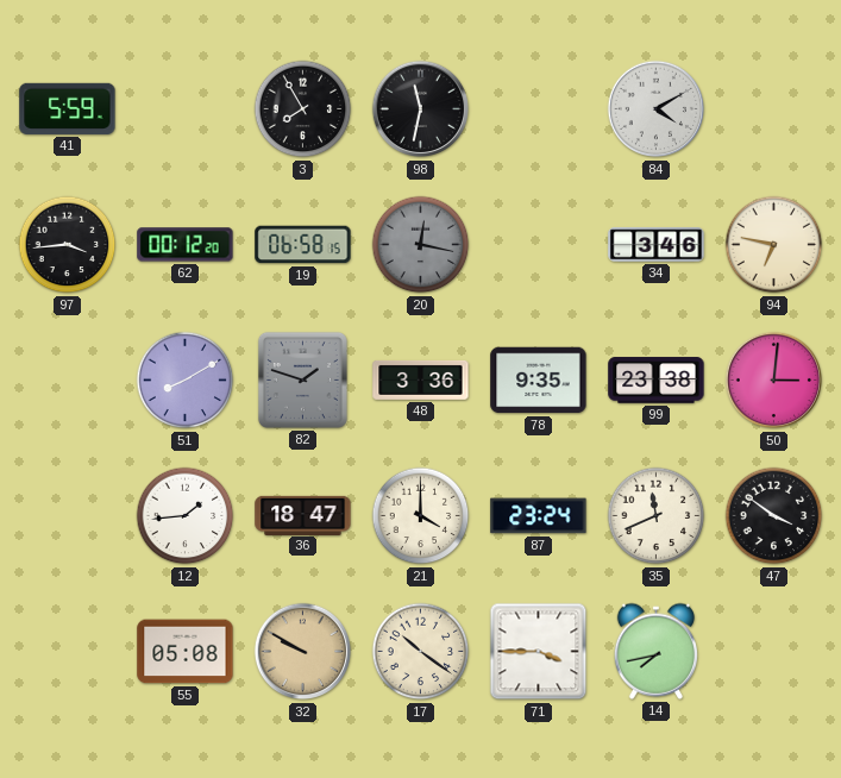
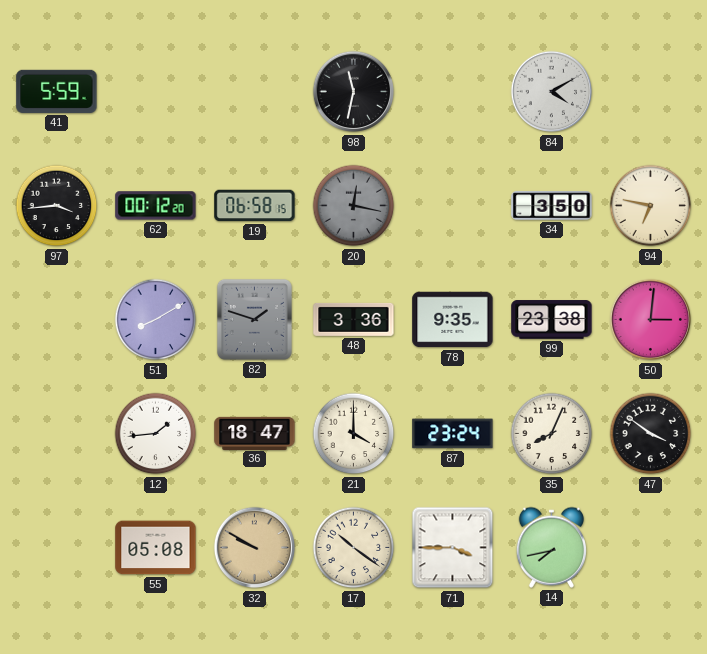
3: 7:55 -> none
34: 3:46 -> 3:50
35: 11:41 -> 8:04
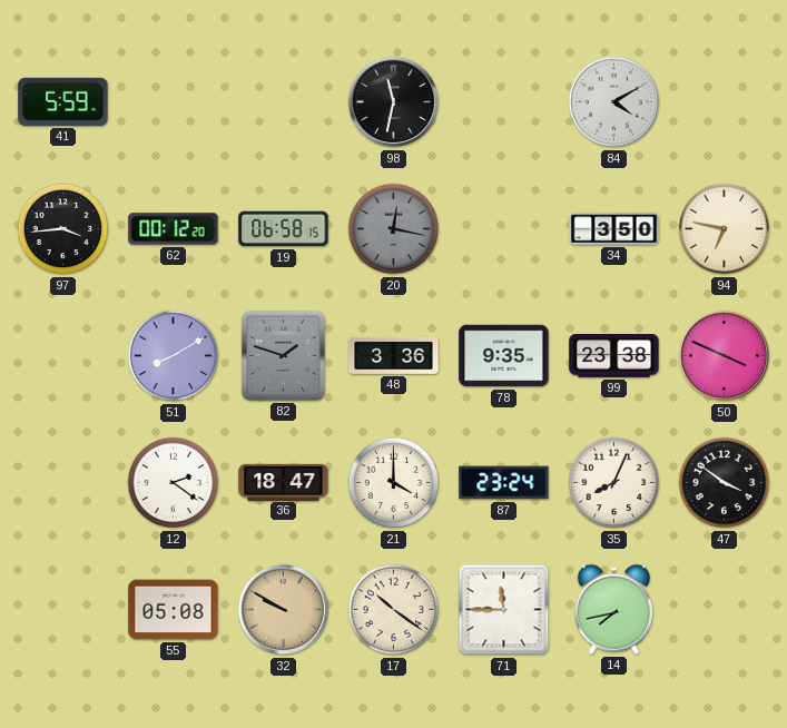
50: 3:01 -> 3:49
12: 1:44 -> 2:21
71: 3:45 -> 11:45
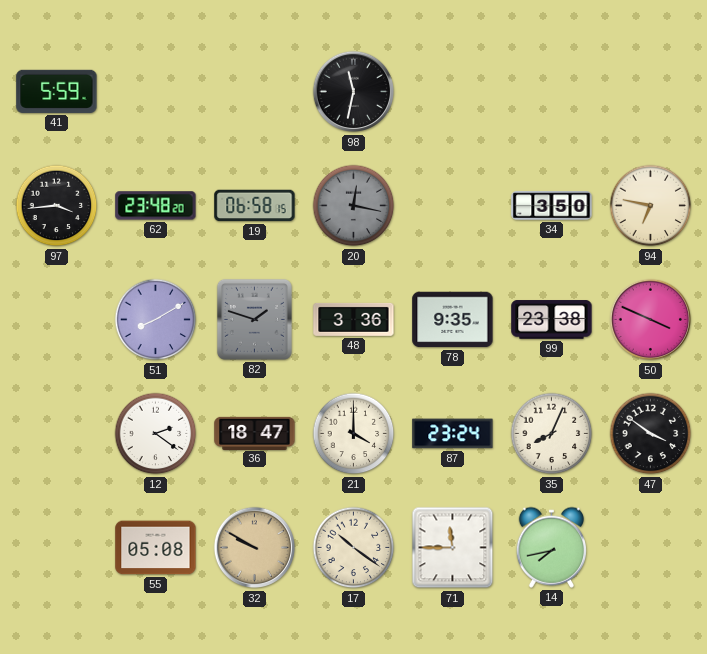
84: 4:10 -> none
62: 00:12 -> 23:48
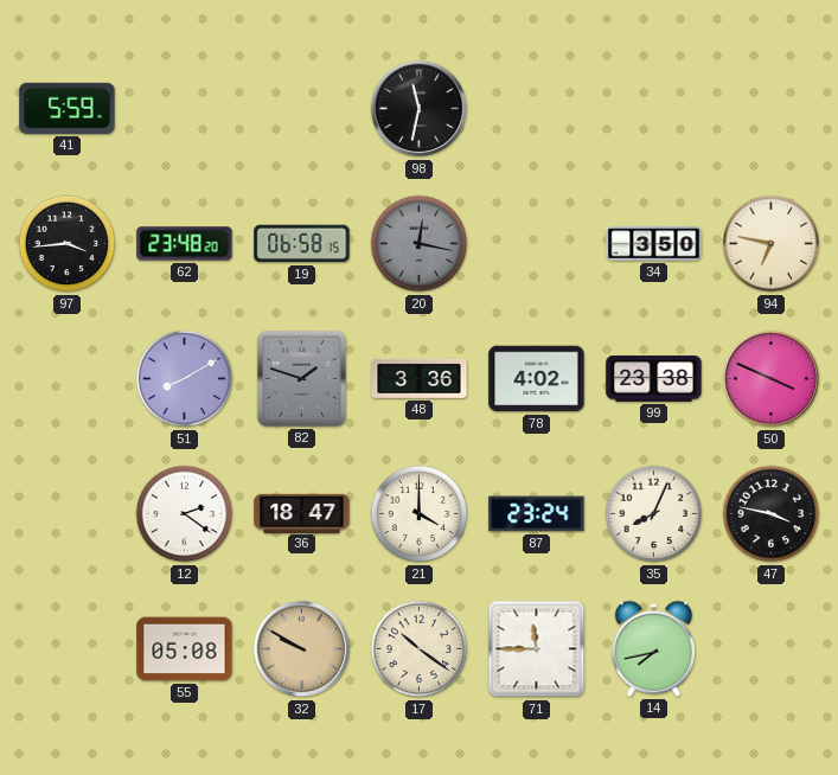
78: 9:35 -> 4:02
47: 3:51 -> 3:47
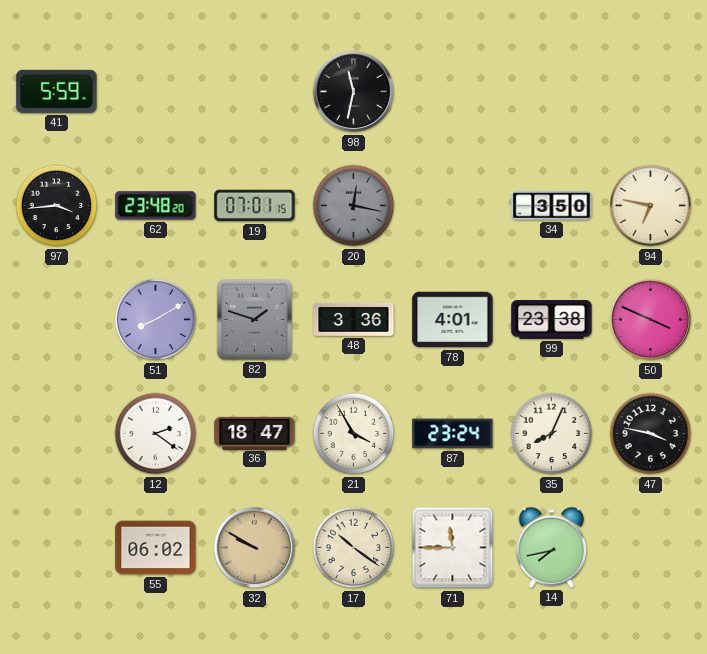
19: 06:58 -> 07:01
78: 4:02 -> 4:01
21: 4:00 -> 3:55
55: 05:08 -> 06:02
